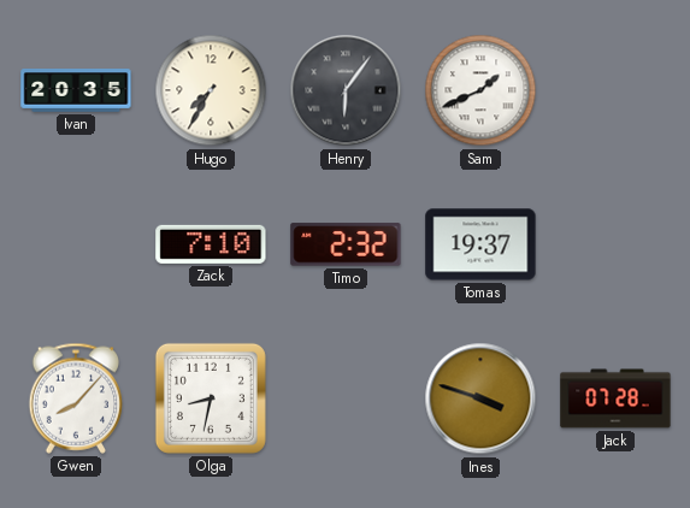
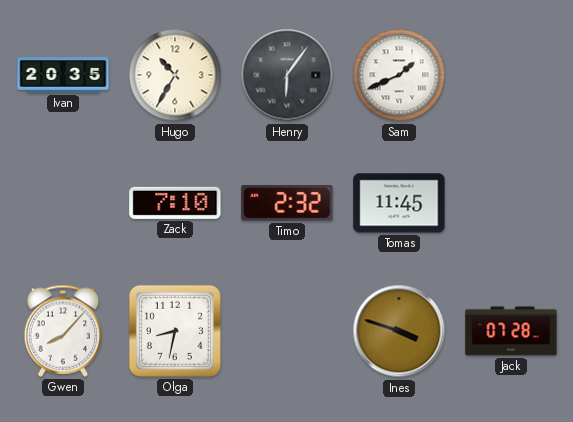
Hugo: 7:35 -> 10:35
Tomas: 19:37 -> 11:45
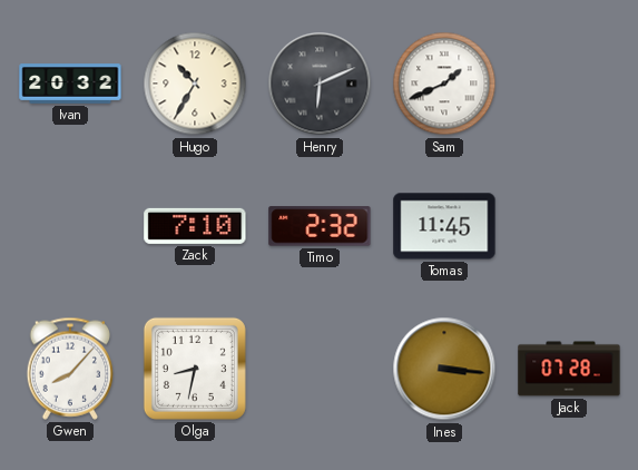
Ivan: 20:35 -> 20:32
Henry: 6:06 -> 6:11
Ines: 3:48 -> 3:16
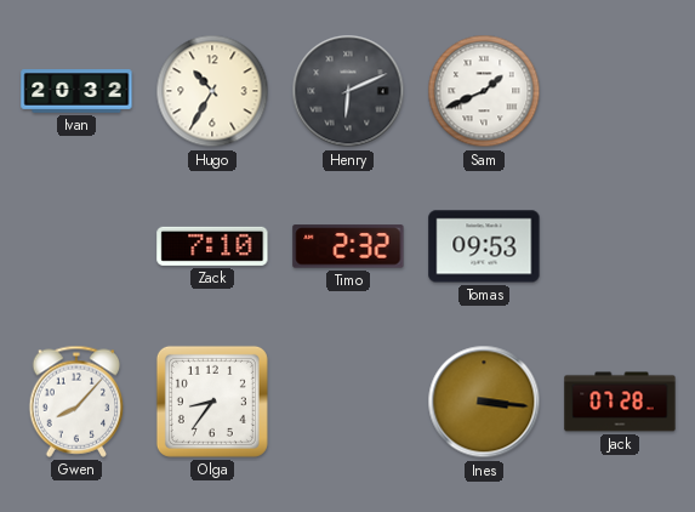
Tomas: 11:45 -> 09:53
Olga: 8:32 -> 8:36
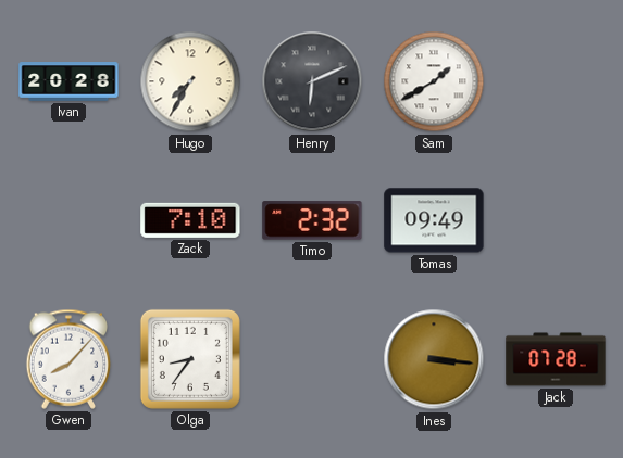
Ivan: 20:32 -> 20:28
Hugo: 10:35 -> 7:35
Sam: 1:41 -> 1:40
Tomas: 09:53 -> 09:49
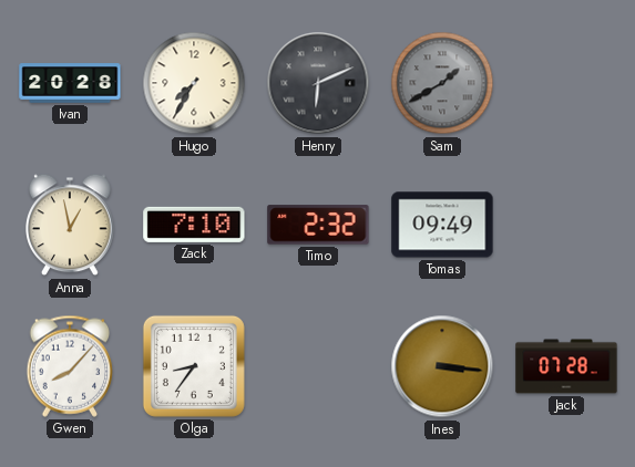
Sam dial: white -> grey
Anna: none -> 12:58
